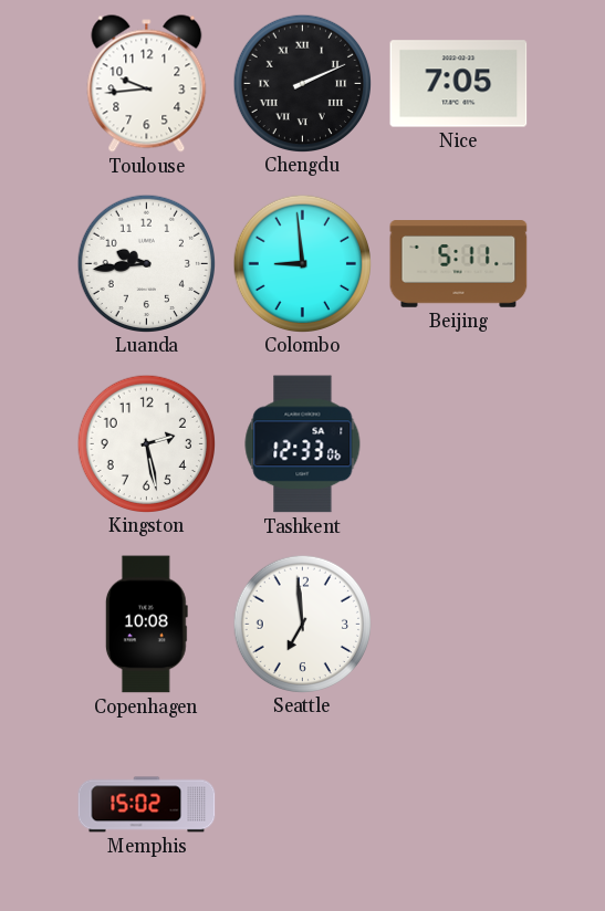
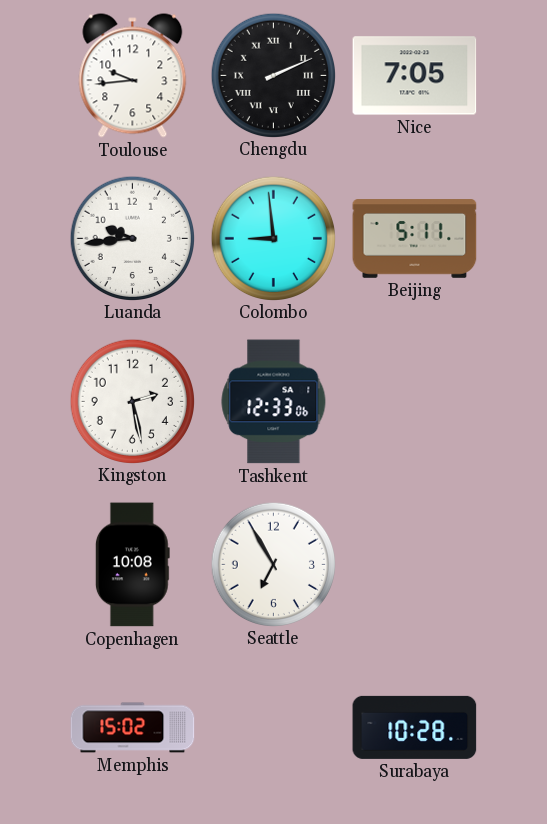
Seattle: 6:59 -> 6:55
Surabaya: none -> 10:28
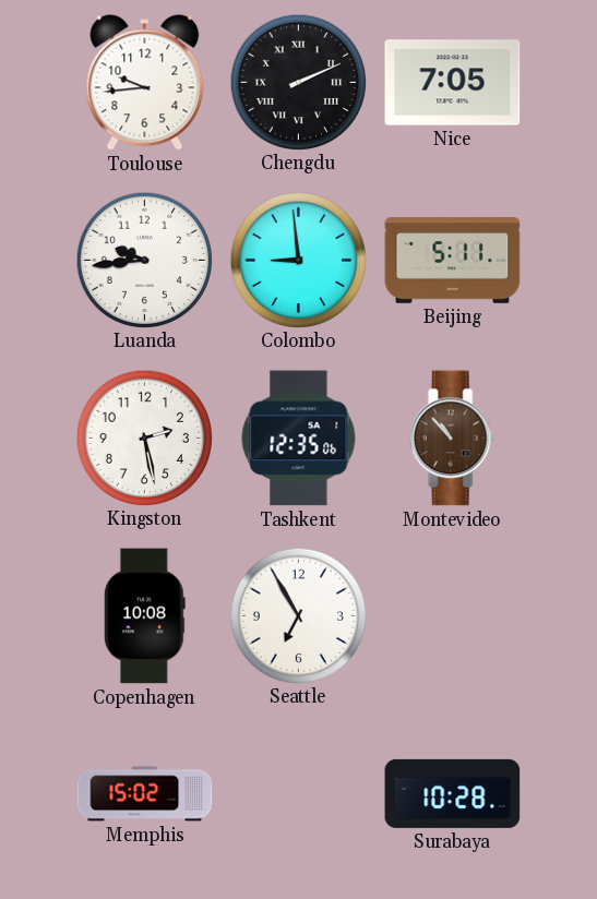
Tashkent: 12:33 -> 12:35
Montevideo: none -> 10:53
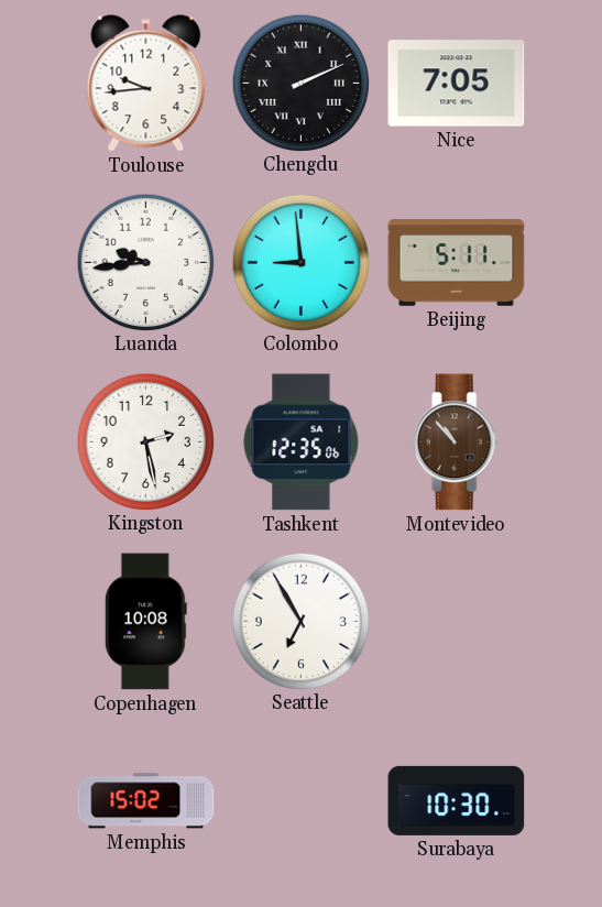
Surabaya: 10:28 -> 10:30
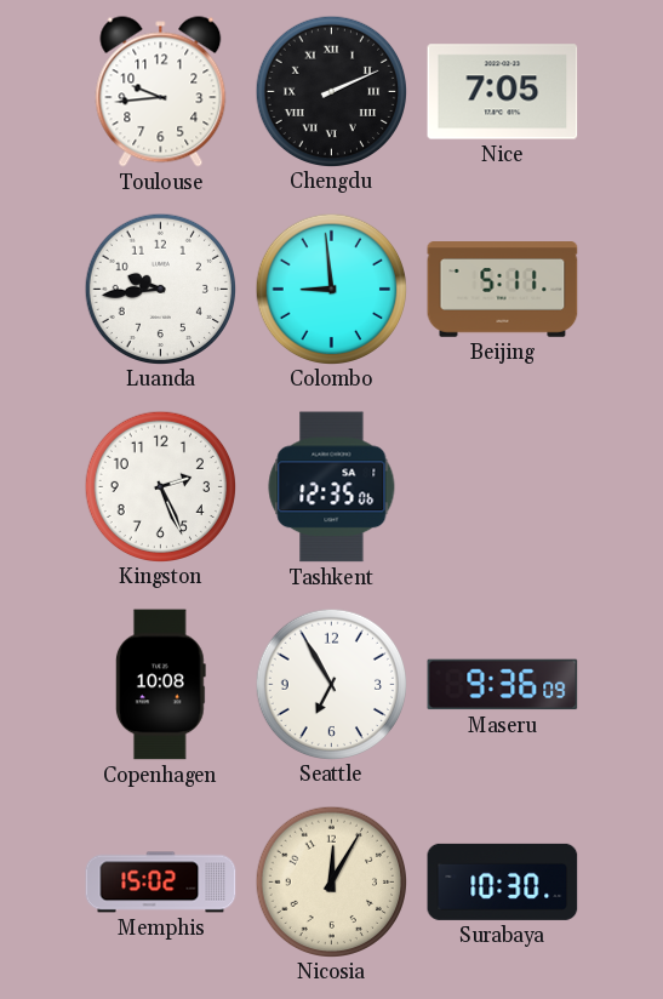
Kingston: 2:28 -> 2:26
Montevideo: 10:53 -> none
Maseru: none -> 9:36
Nicosia: none -> 12:05
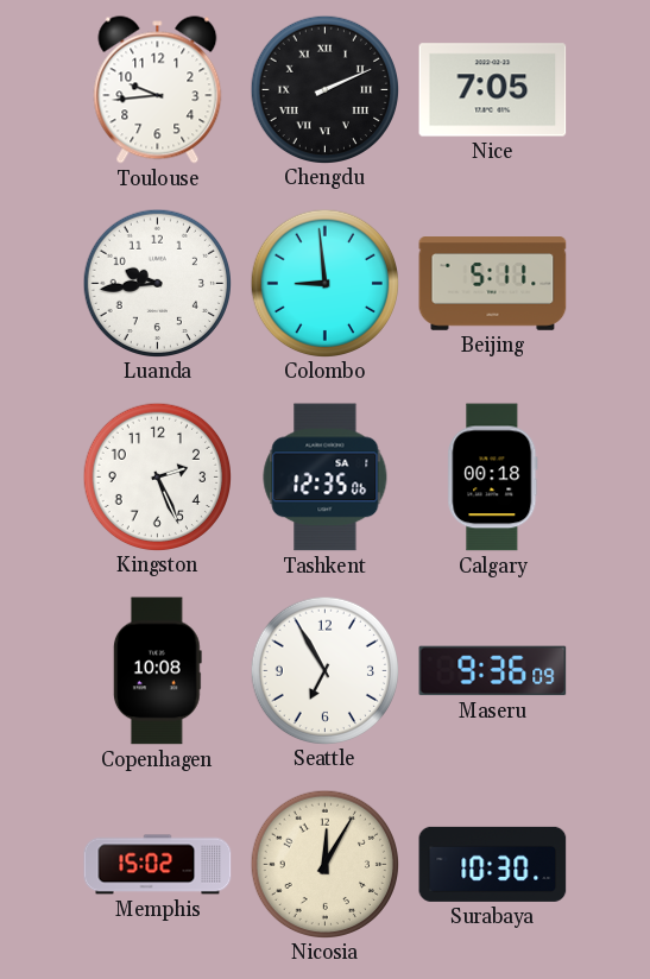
Calgary: none -> 00:18
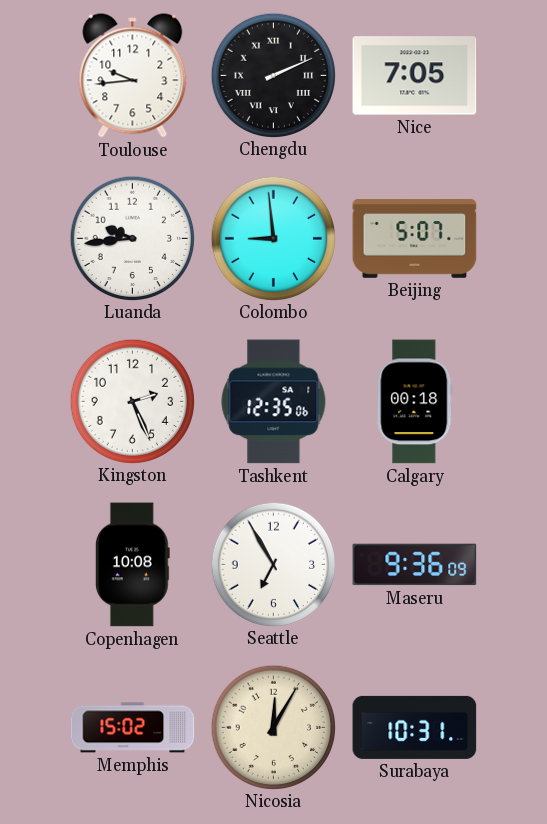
Beijing: 5:11 -> 5:07
Surabaya: 10:30 -> 10:31
